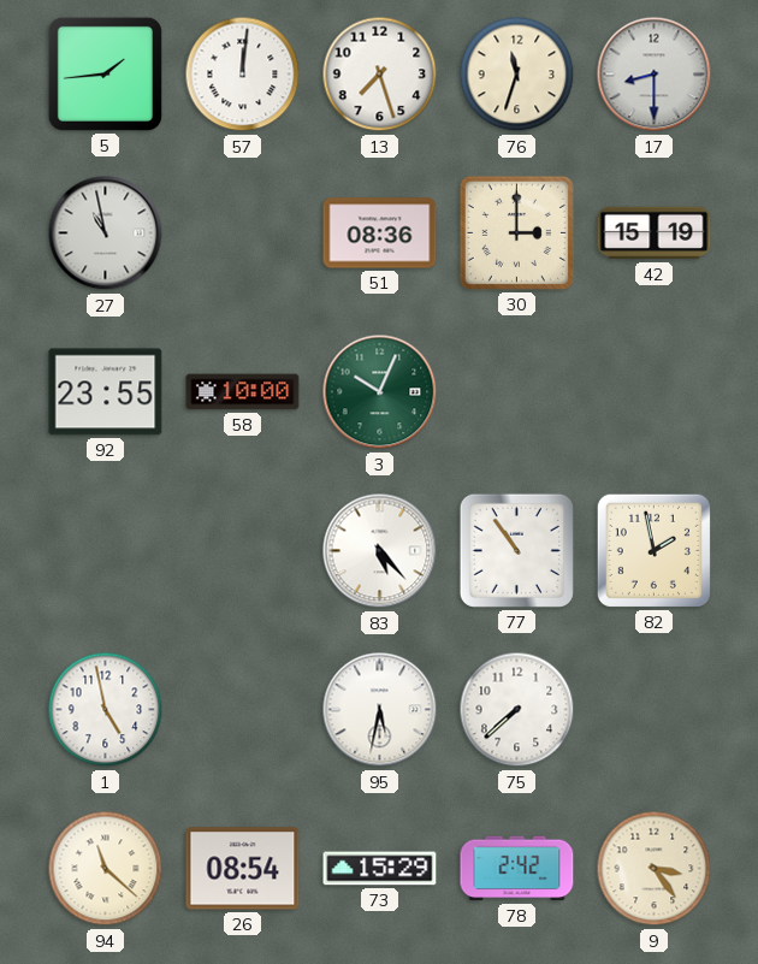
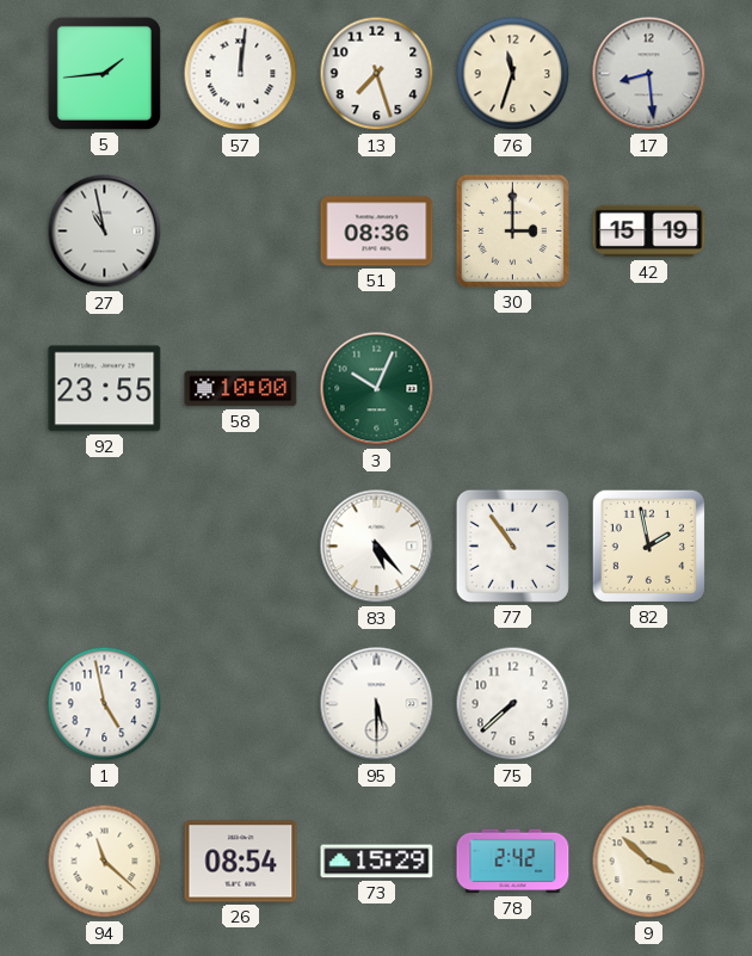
17: 8:30 -> 8:29
95: 5:32 -> 5:30
9: 3:24 -> 3:52
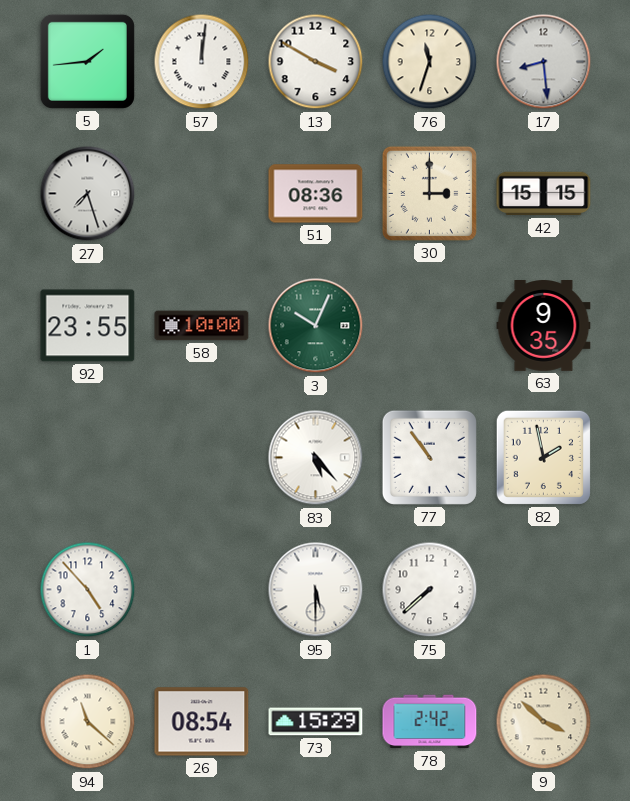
13: 7:27 -> 3:50
27: 10:58 -> 7:27
42: 15:19 -> 15:15
63: none -> 9:35
1: 4:58 -> 4:53
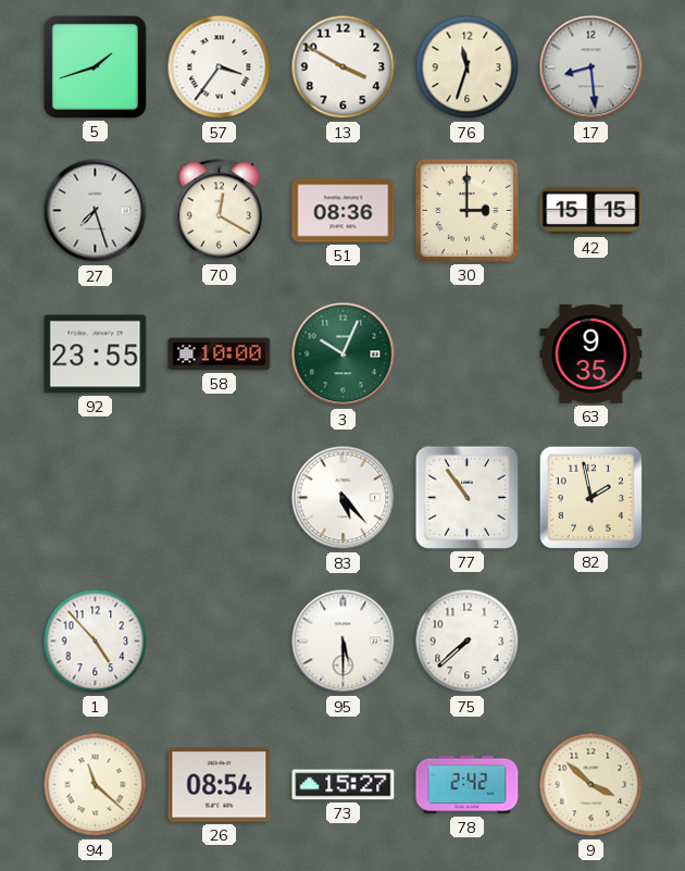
5: 1:44 -> 1:42
57: 12:01 -> 3:36
70: none -> 12:20
73: 15:29 -> 15:27
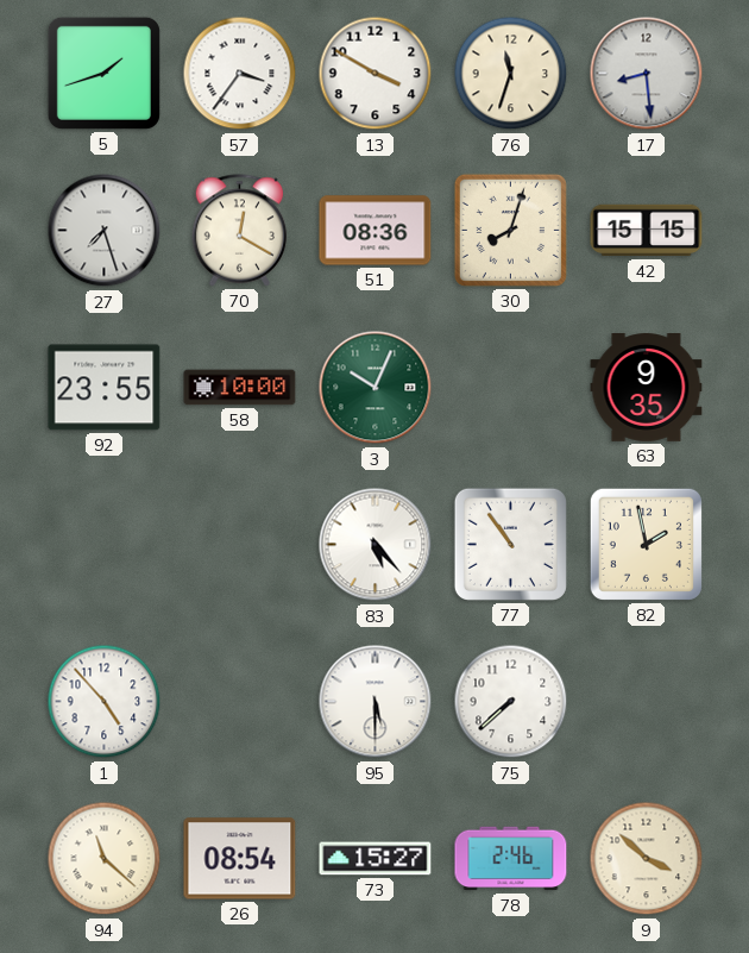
30: 3:00 -> 8:03
78: 2:42 -> 2:46
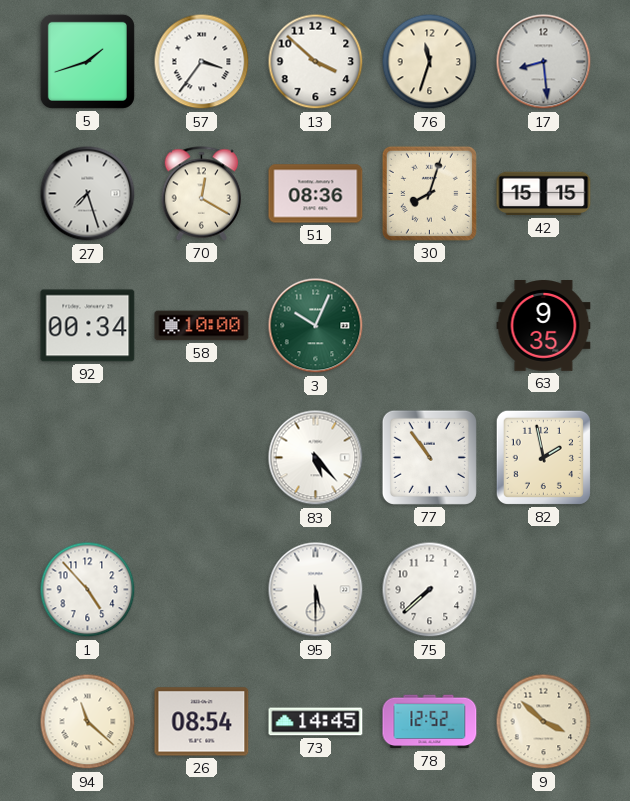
13: 3:50 -> 3:52
92: 23:55 -> 00:34
73: 15:27 -> 14:45
78: 2:46 -> 12:52
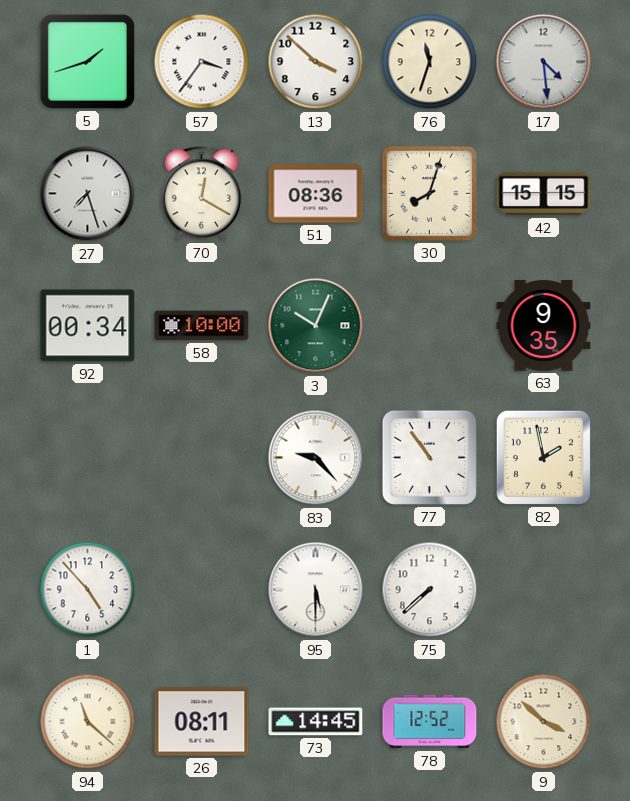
17: 8:29 -> 4:29
83: 5:23 -> 9:23
26: 08:54 -> 08:11
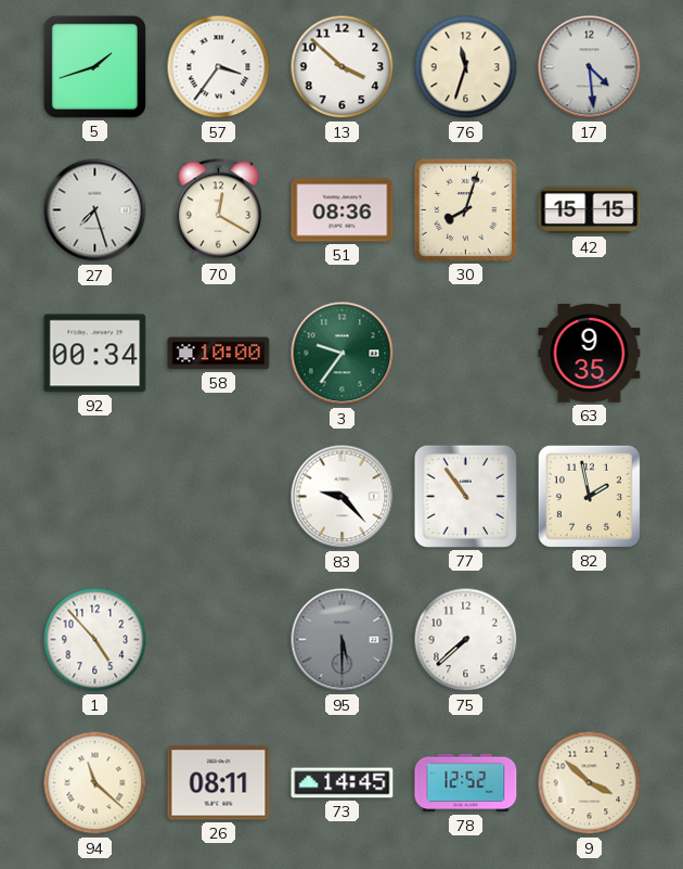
3: 10:04 -> 9:36
95 dial: white -> grey
